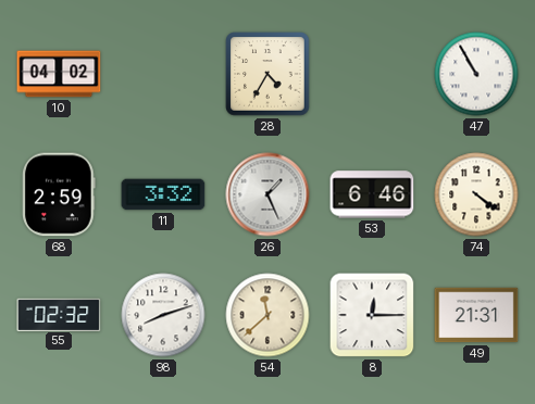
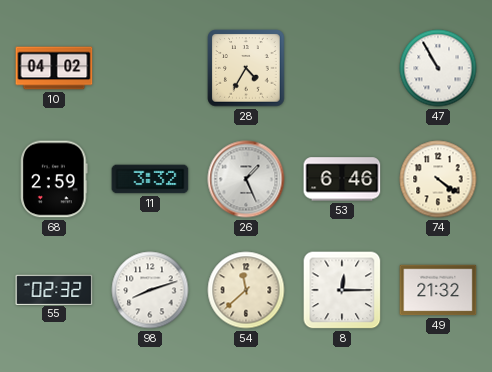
49: 21:31 -> 21:32
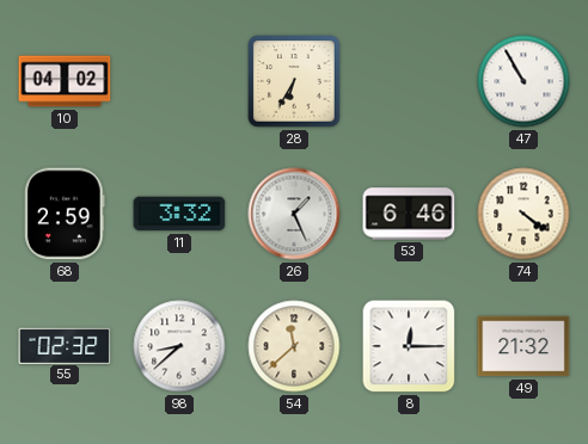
28: 4:35 -> 6:35
98: 8:12 -> 8:38
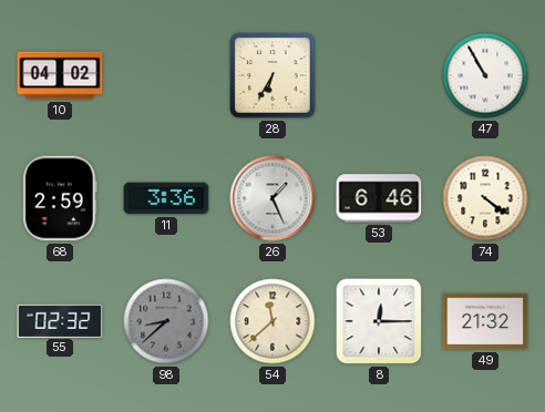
11: 3:32 -> 3:36
98 dial: white -> grey
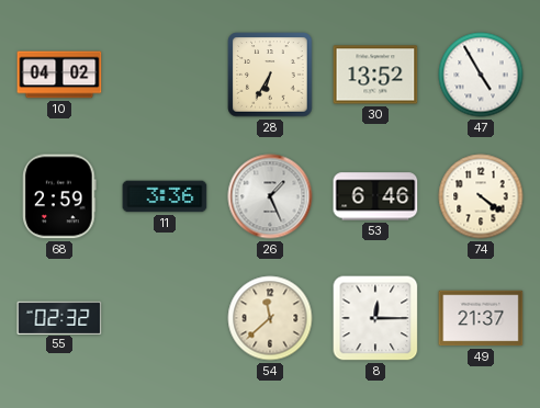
30: none -> 13:52
47: 10:55 -> 4:55
98: 8:38 -> none
49: 21:32 -> 21:37
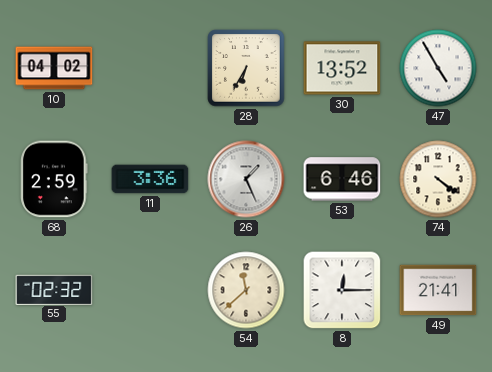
49: 21:37 -> 21:41
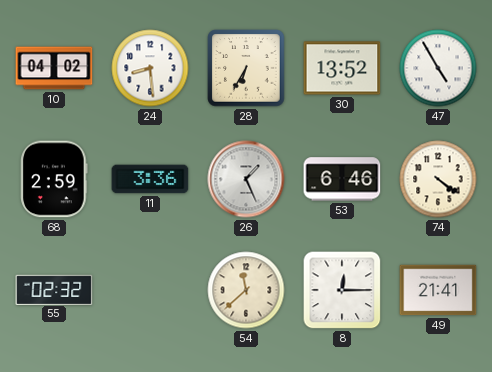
24: none -> 8:29
